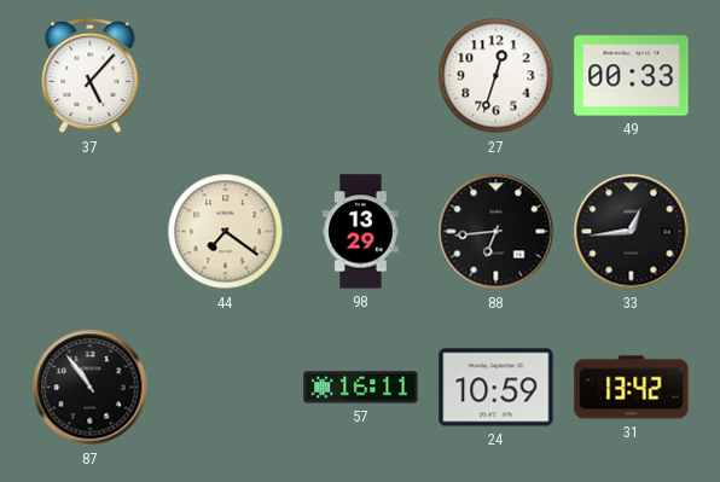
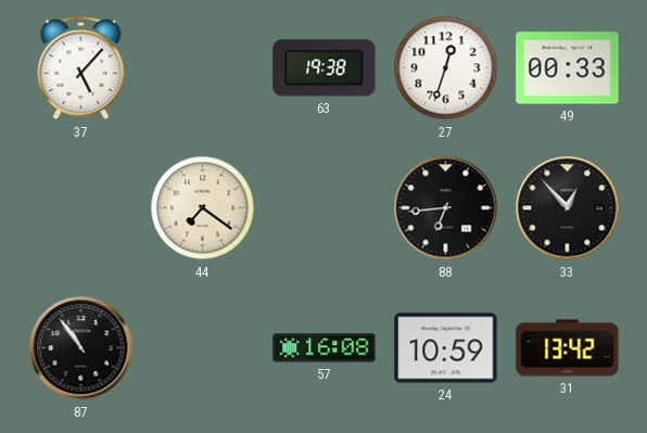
63: none -> 19:38
98: 13:29 -> none
33: 12:44 -> 12:53
57: 16:11 -> 16:08
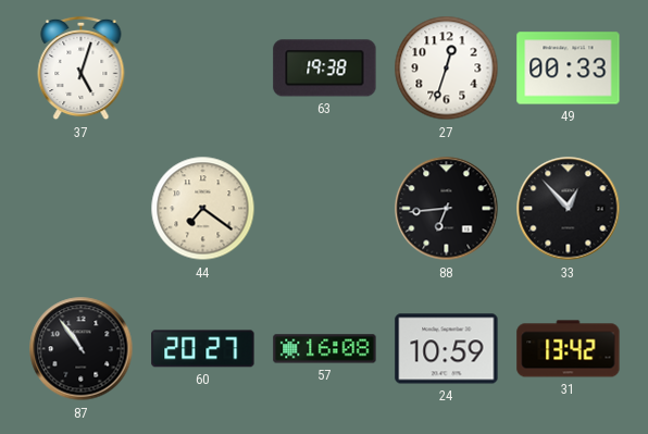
37: 5:07 -> 5:03
60: none -> 20:27
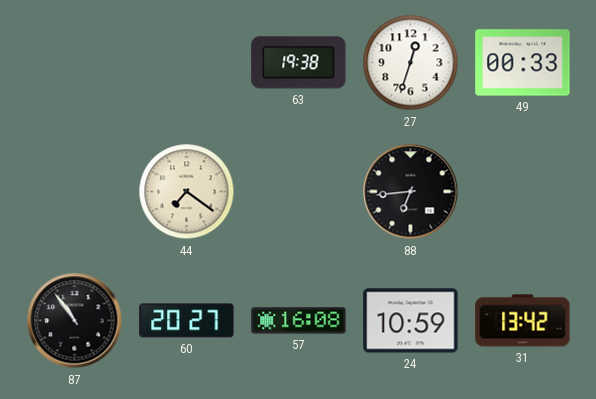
37: 5:03 -> none
33: 12:53 -> none
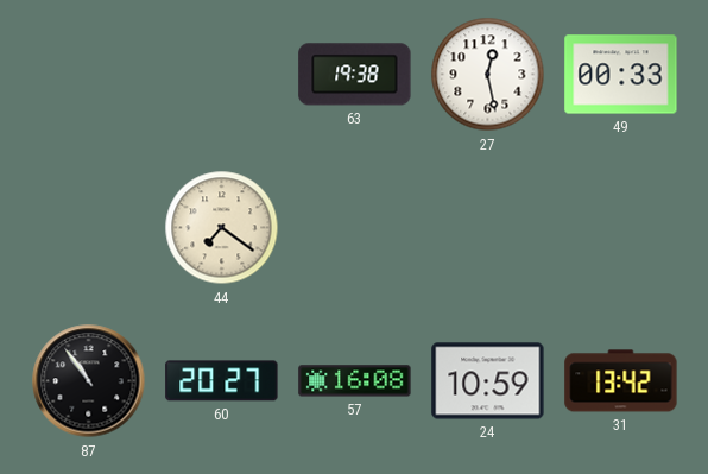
27: 12:33 -> 12:28
88: 6:44 -> none
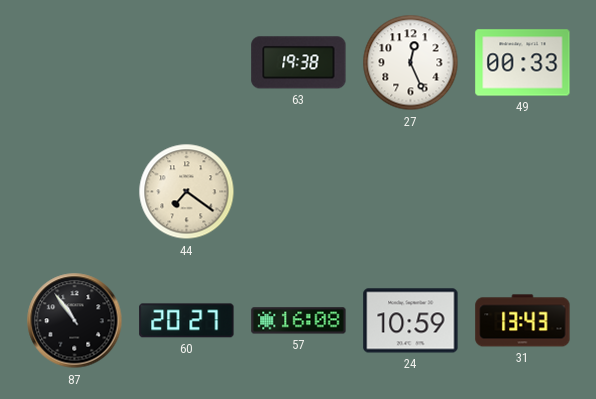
27: 12:28 -> 12:26
31: 13:42 -> 13:43
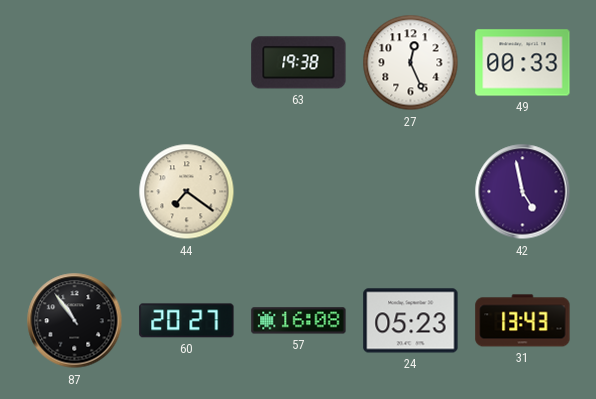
42: none -> 4:58
24: 10:59 -> 05:23
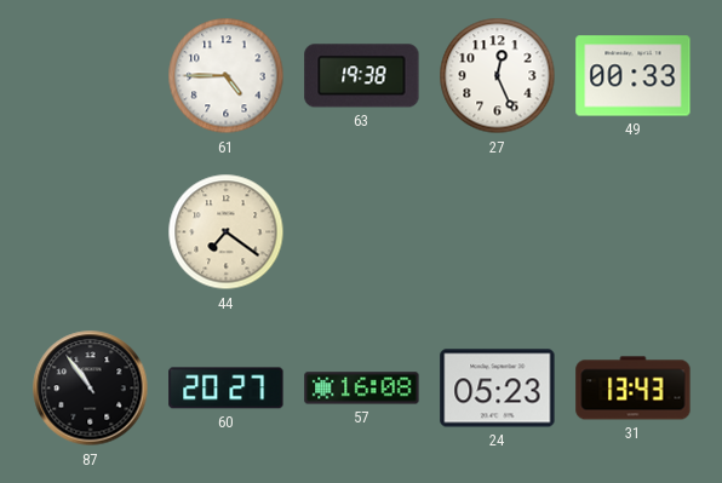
61: none -> 4:45
42: 4:58 -> none
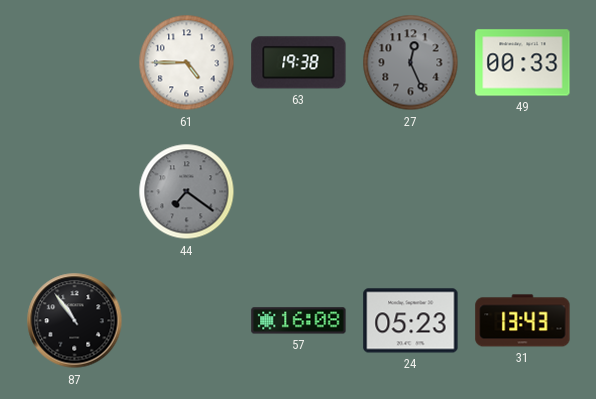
27 dial: white -> grey
44 dial: cream -> grey
60: 20:27 -> none
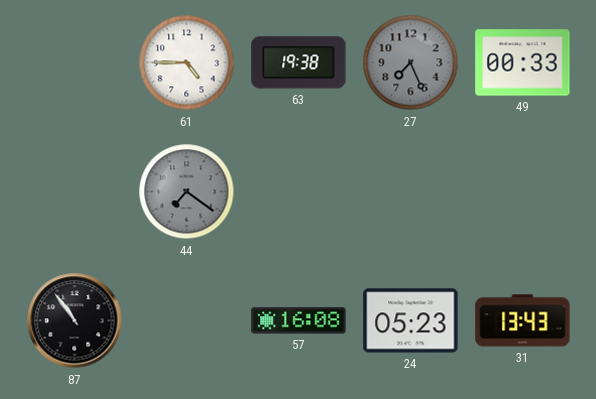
27: 12:26 -> 7:26
